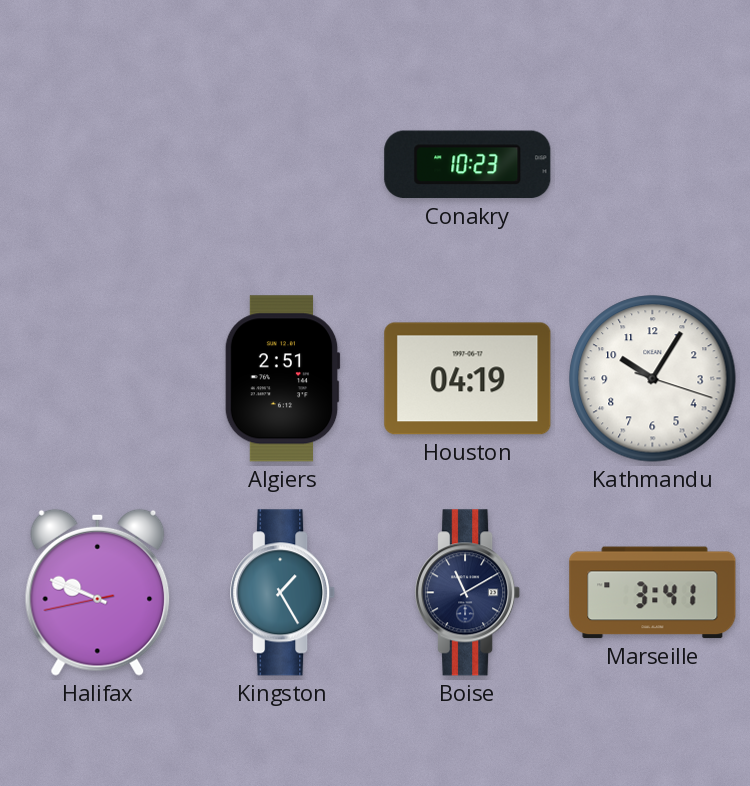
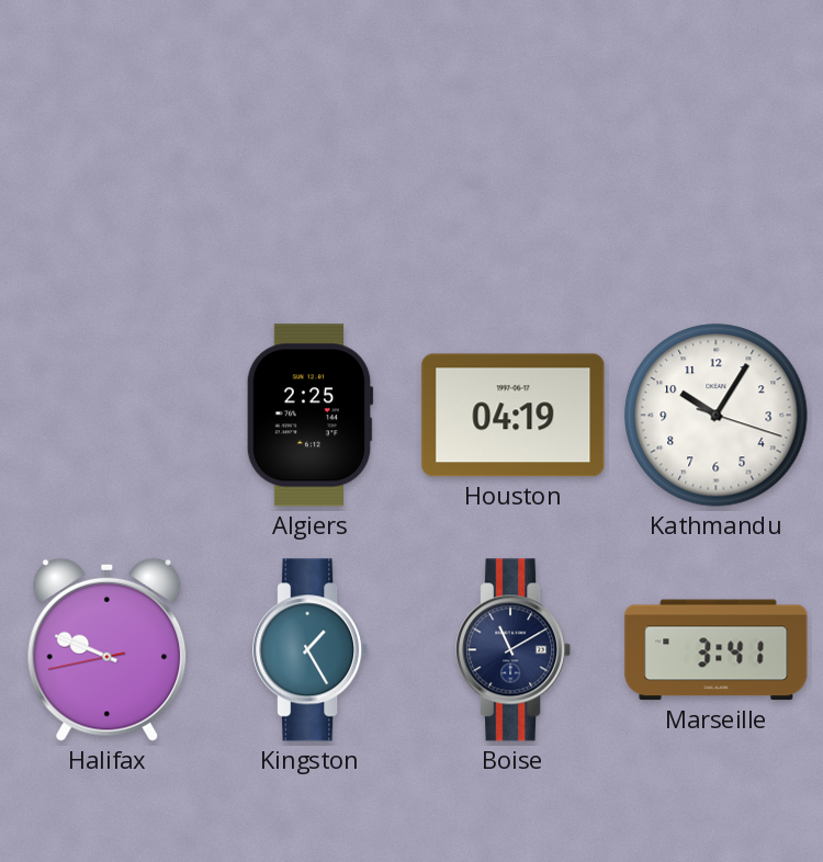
Conakry: 10:23 -> none
Algiers: 2:51 -> 2:25
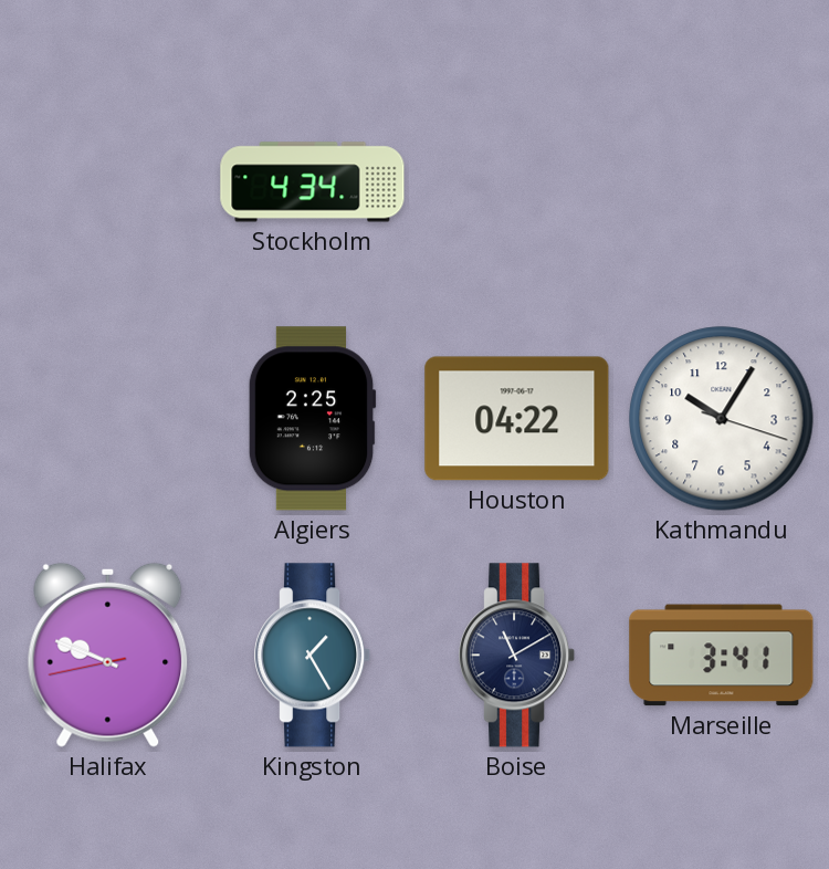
Stockholm: none -> 4:34
Houston: 04:19 -> 04:22
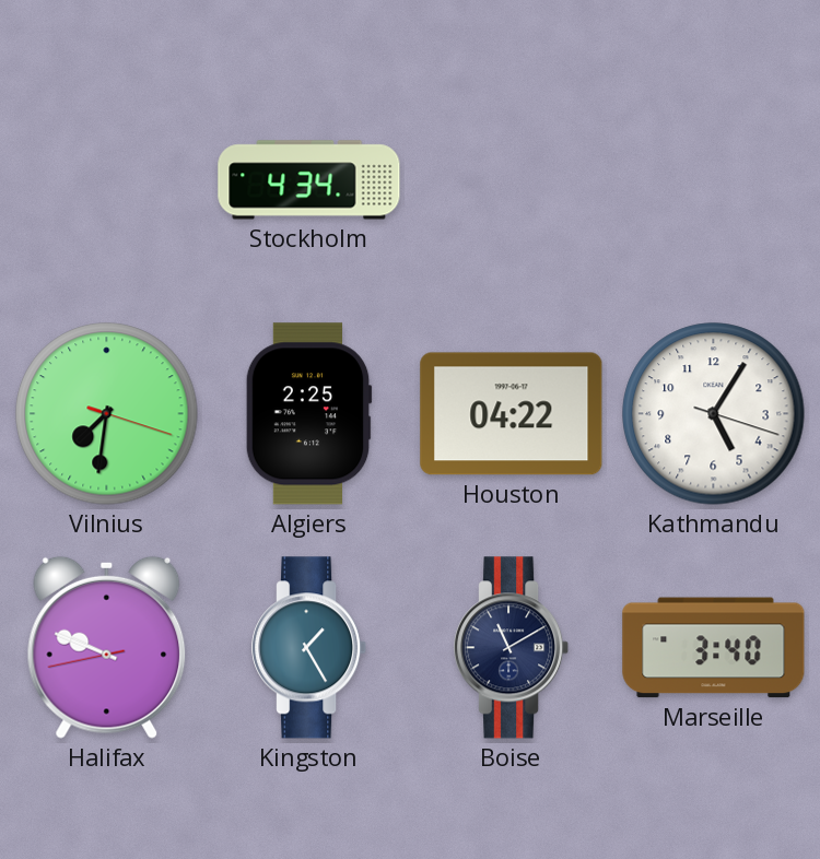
Vilnius: none -> 7:31
Kathmandu: 10:05 -> 5:05
Marseille: 3:41 -> 3:40
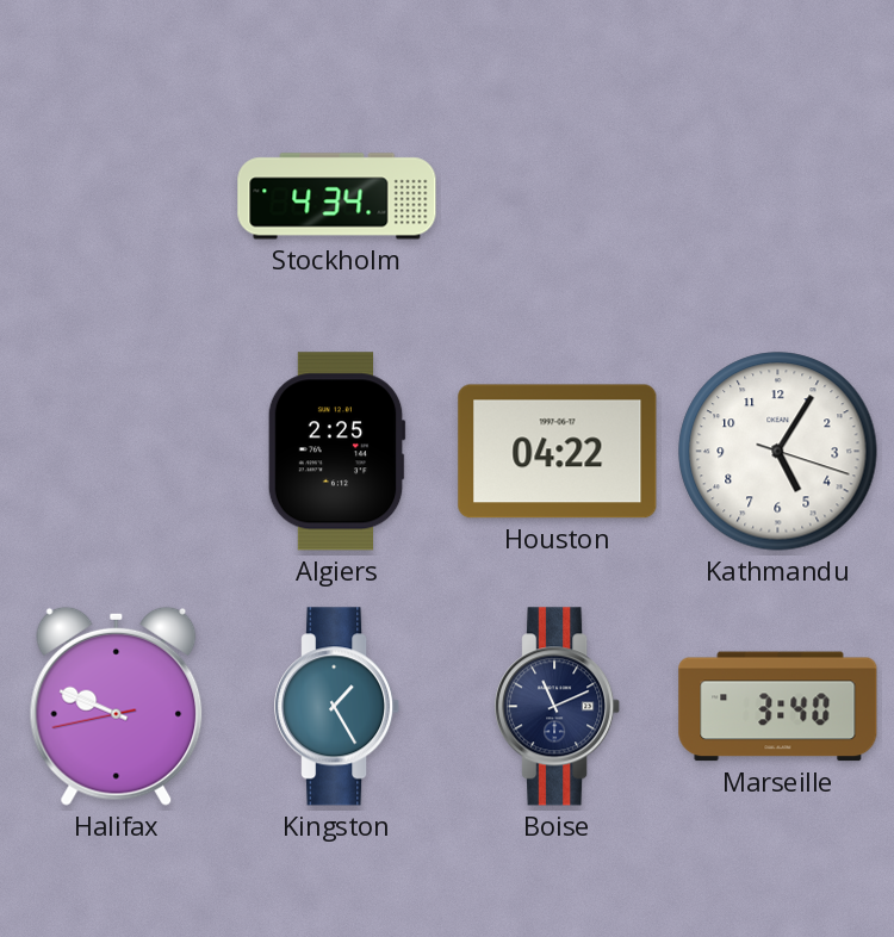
Vilnius: 7:31 -> none
Boise: 11:10 -> 11:11
